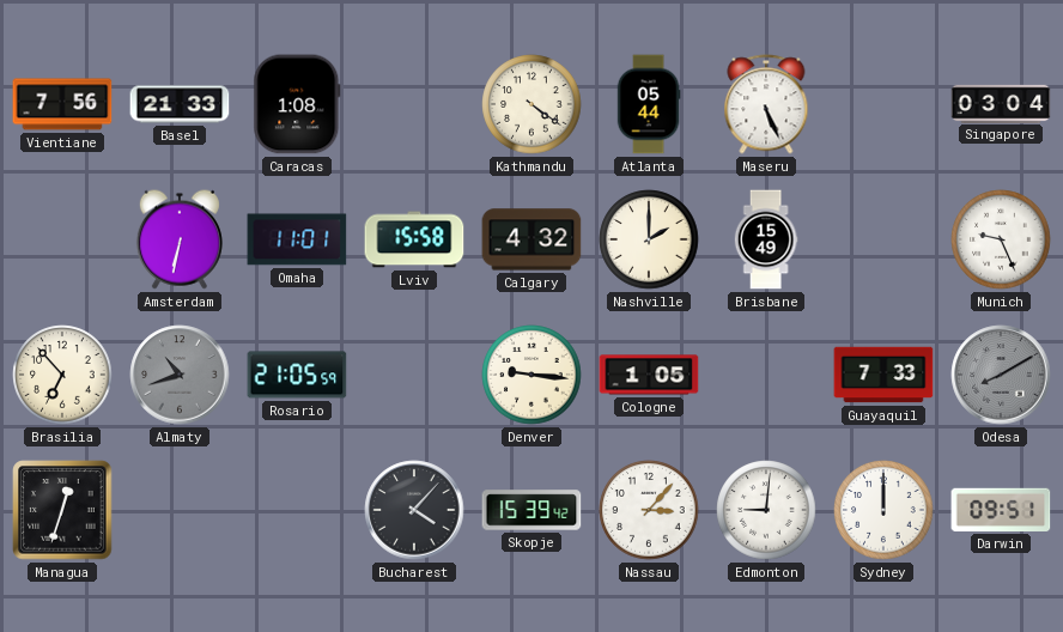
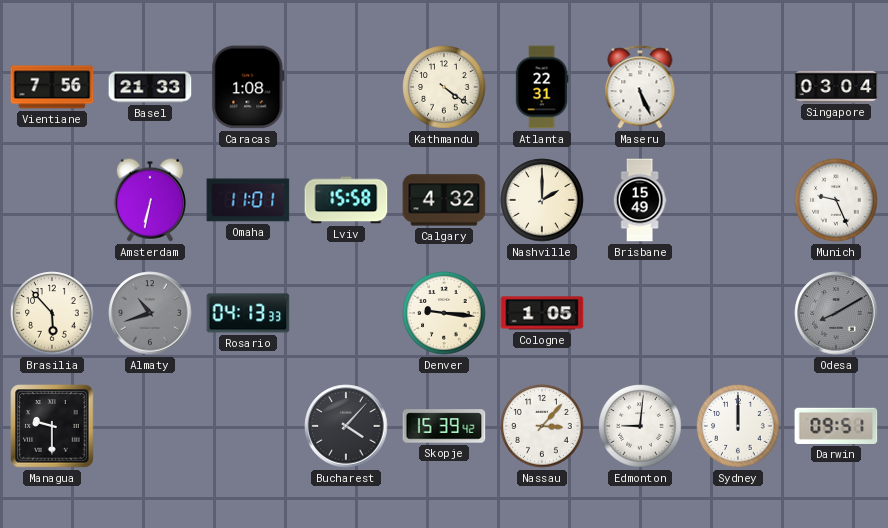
Atlanta: 05:44 -> 22:31
Brasilia: 6:53 -> 5:53
Rosario: 21:05 -> 04:13
Guayaquil: 7:33 -> none
Managua: 12:33 -> 9:30
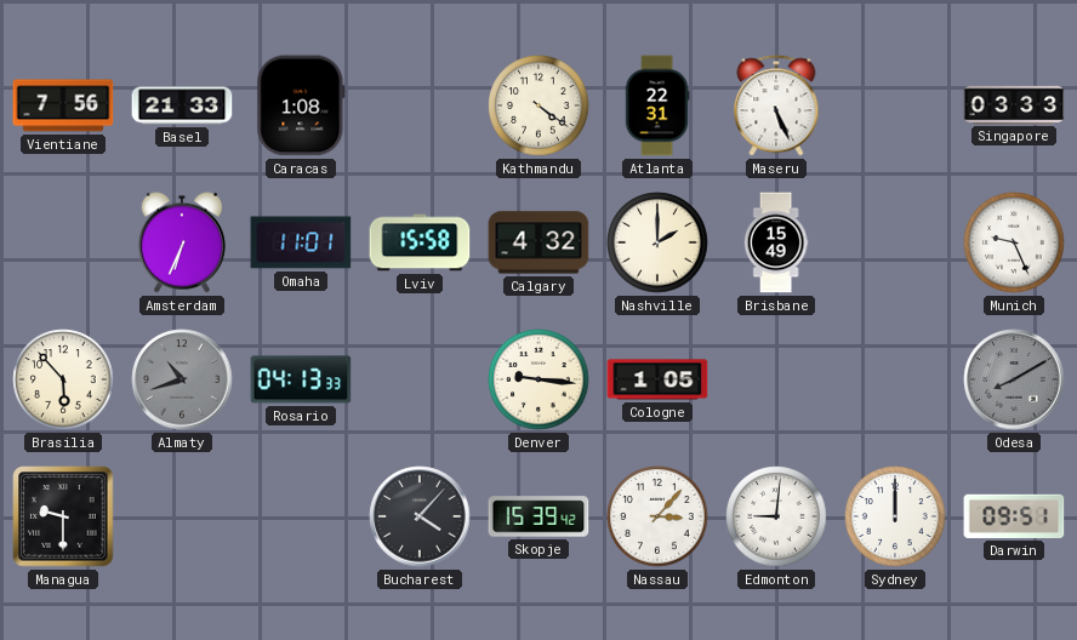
Singapore: 03:04 -> 03:33
Amsterdam: 6:32 -> 6:34
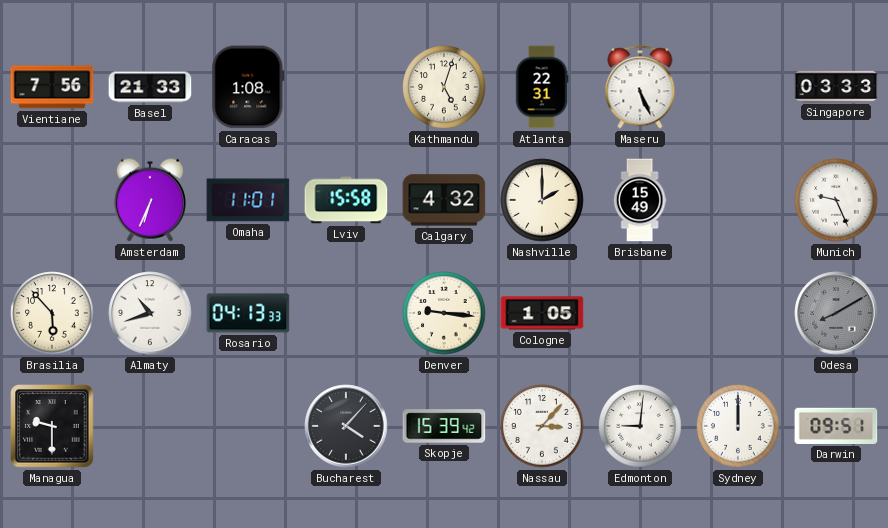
Kathmandu: 4:21 -> 5:03
Almaty dial: grey -> white
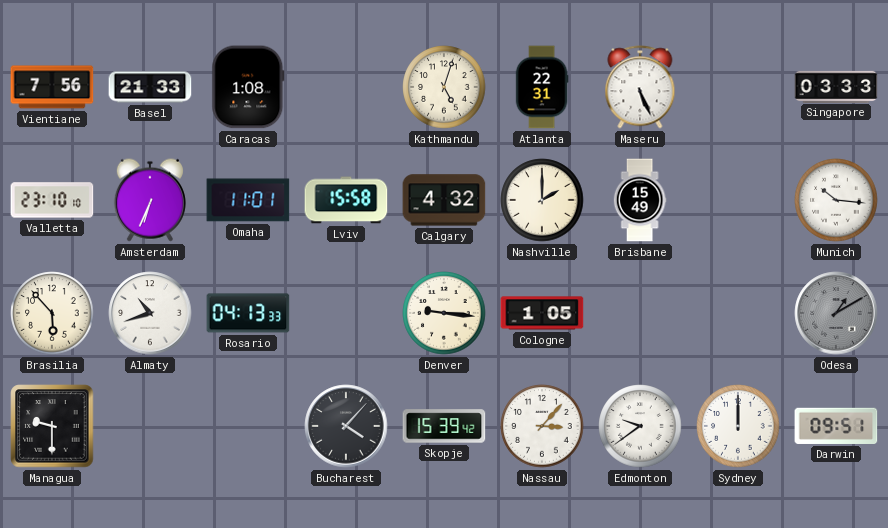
Valletta: none -> 23:10
Munich: 9:26 -> 10:16
Odesa: 8:10 -> 1:10
Edmonton: 9:01 -> 9:39
